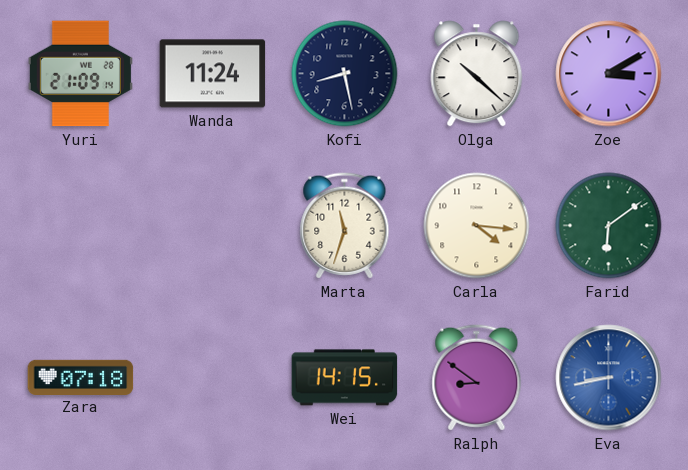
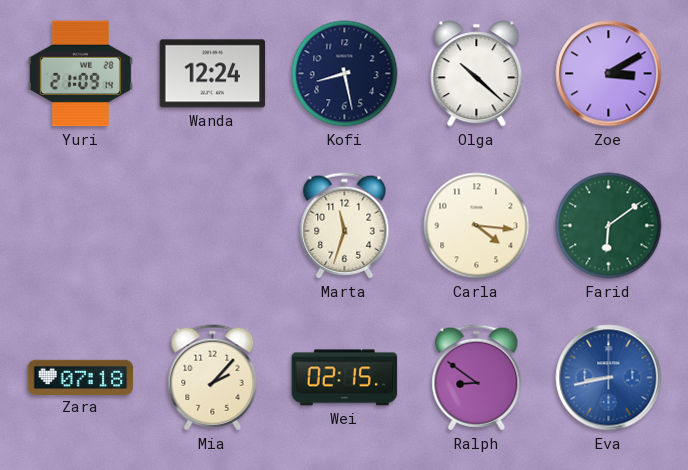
Wanda: 11:24 -> 12:24
Mia: none -> 2:07
Wei: 14:15 -> 02:15
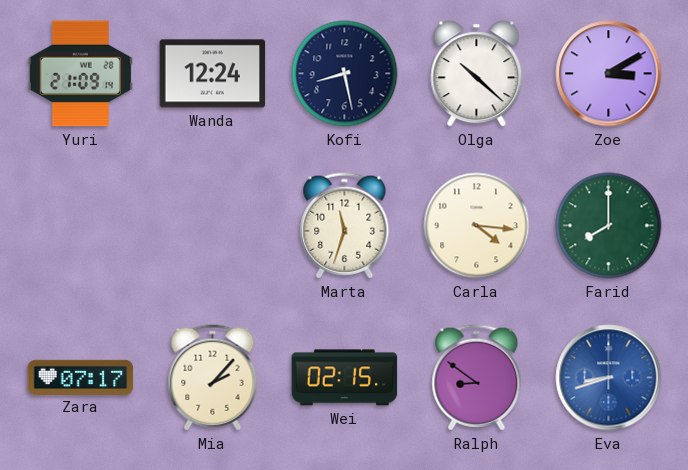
Farid: 6:09 -> 8:00
Zara: 07:18 -> 07:17
Eva: 8:43 -> 8:42
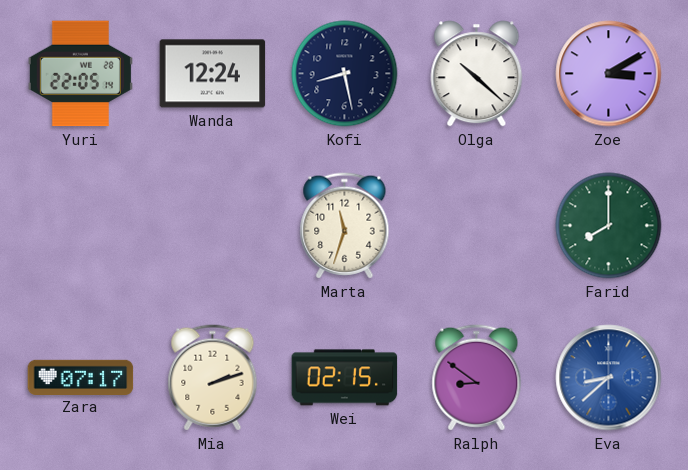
Yuri: 21:09 -> 22:05
Carla: 4:16 -> none
Mia: 2:07 -> 2:12
Eva: 8:42 -> 8:38
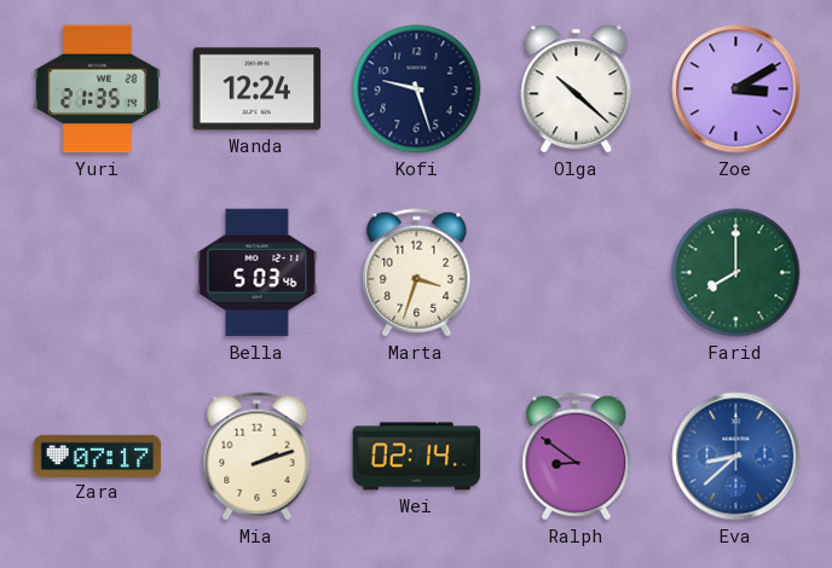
Yuri: 22:05 -> 21:35
Kofi: 8:28 -> 9:27
Bella: none -> 5:03
Marta: 11:33 -> 3:33
Wei: 02:15 -> 02:14
